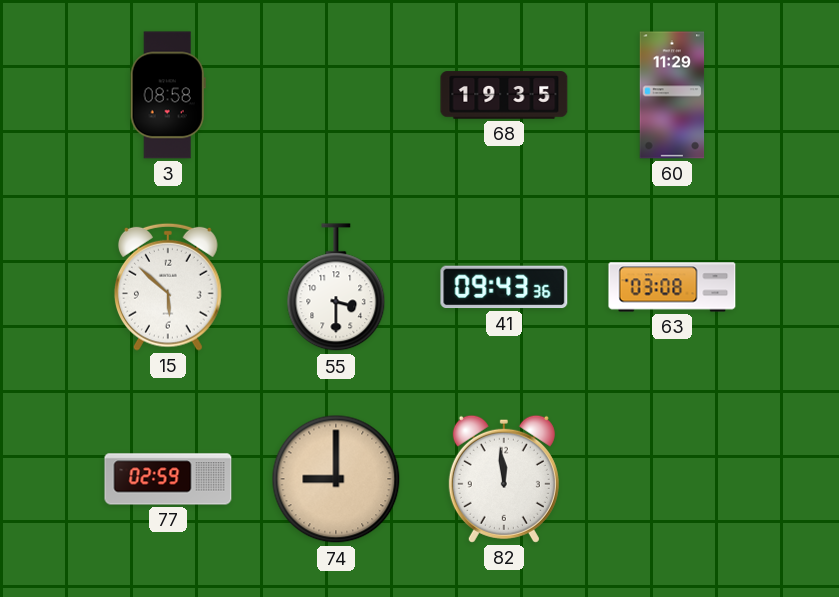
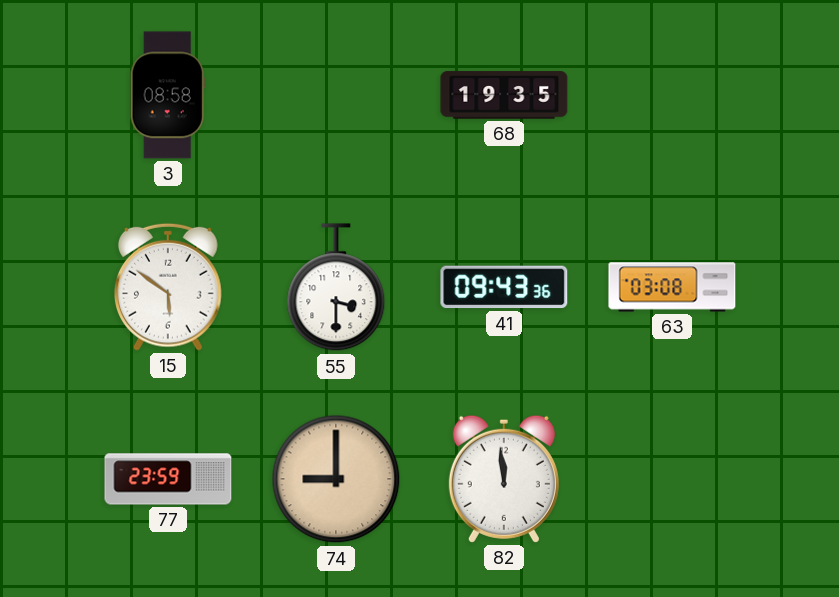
60: 11:29 -> none
15: 5:52 -> 5:51
77: 02:59 -> 23:59
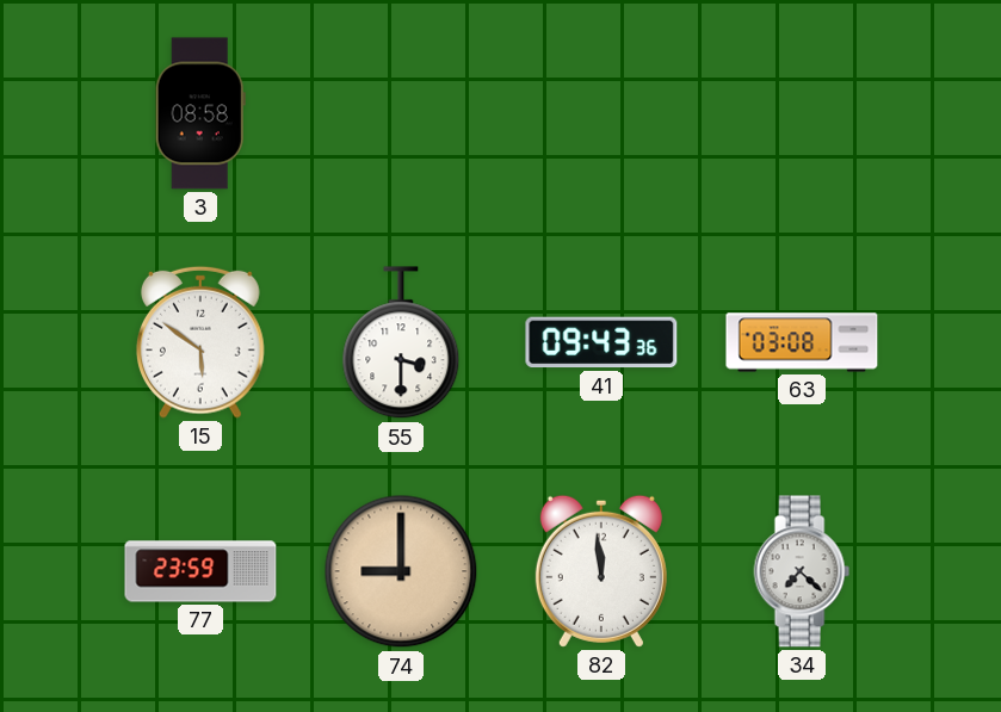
68: 19:35 -> none
34: none -> 7:22
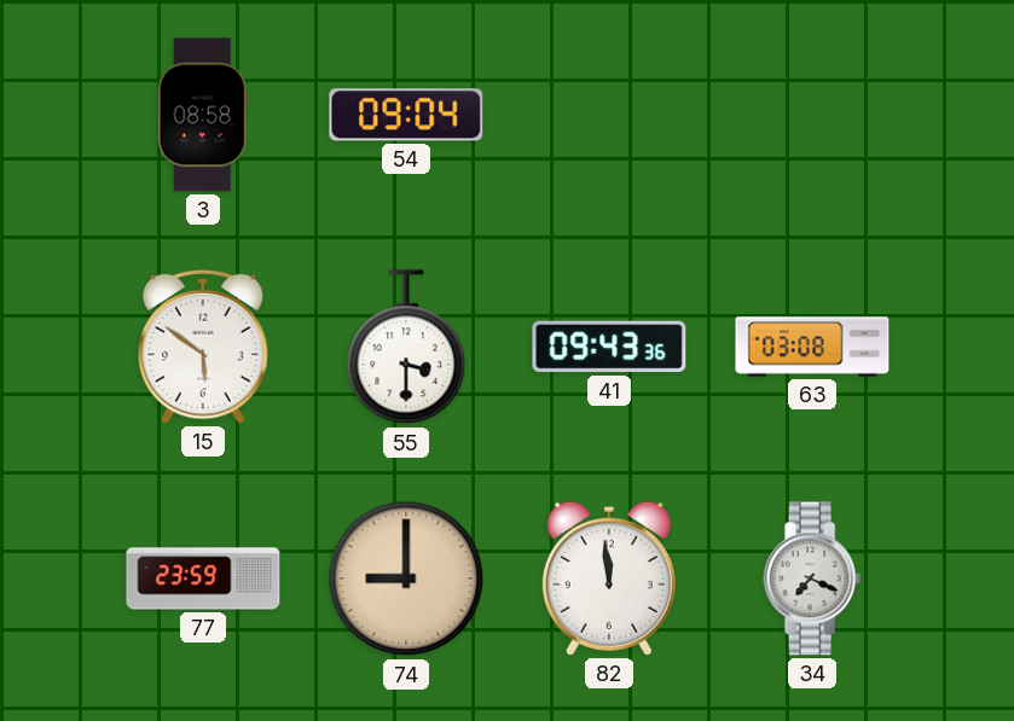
54: none -> 09:04
34: 7:22 -> 7:19
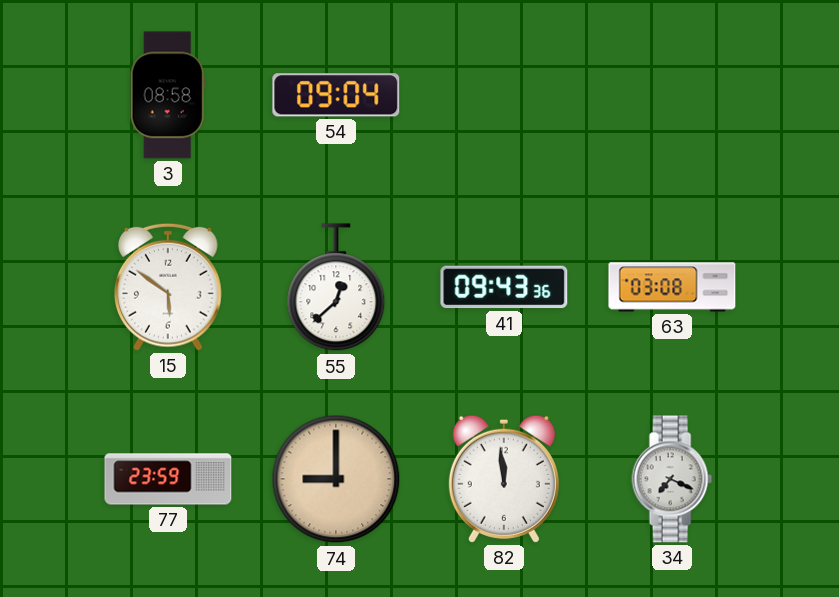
55: 3:30 -> 12:38
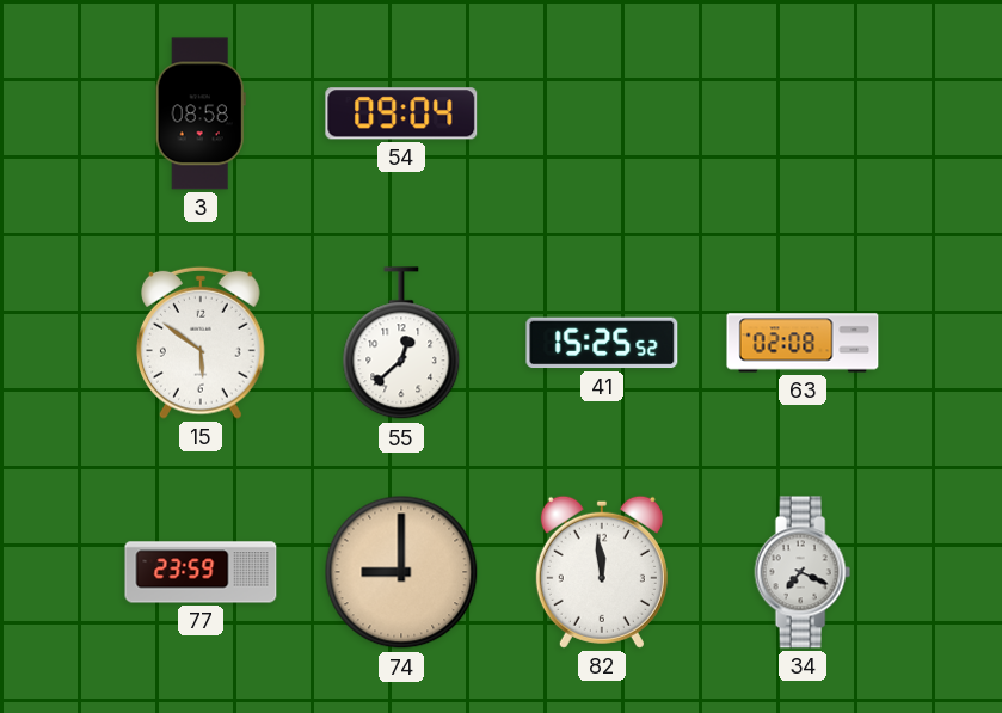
41: 09:43 -> 15:25
63: 03:08 -> 02:08
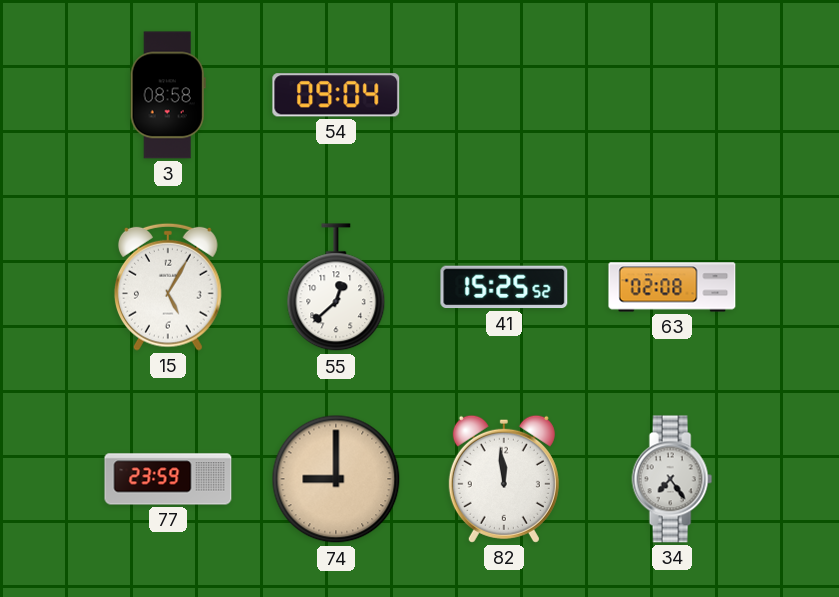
15: 5:51 -> 5:05
34: 7:19 -> 7:24
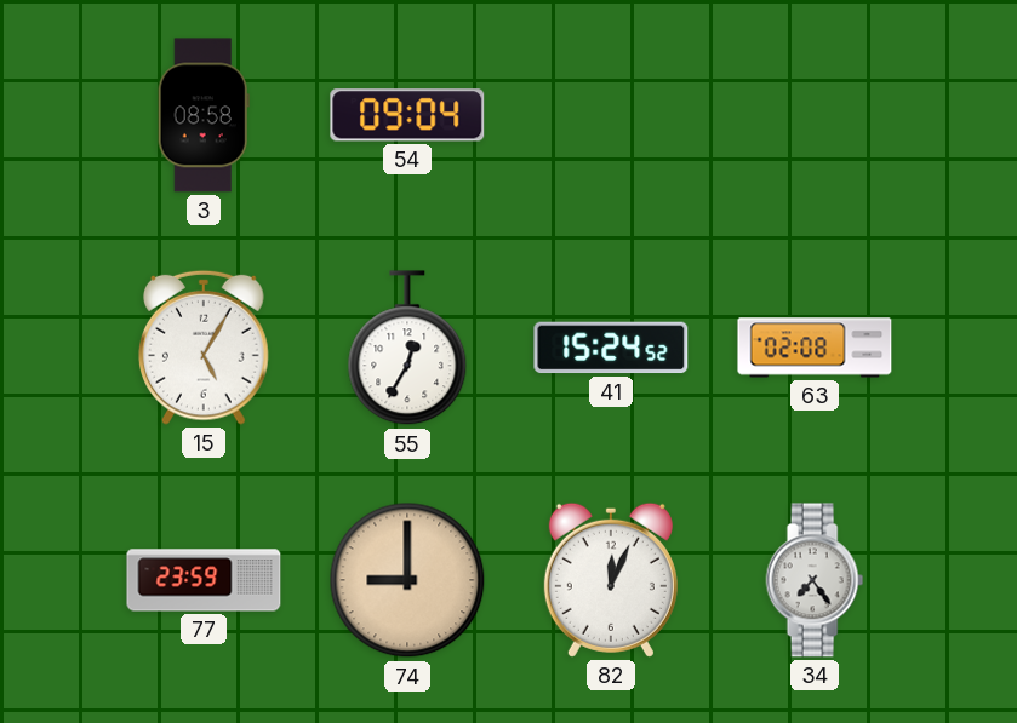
55: 12:38 -> 12:35
41: 15:25 -> 15:24
82: 11:59 -> 12:04
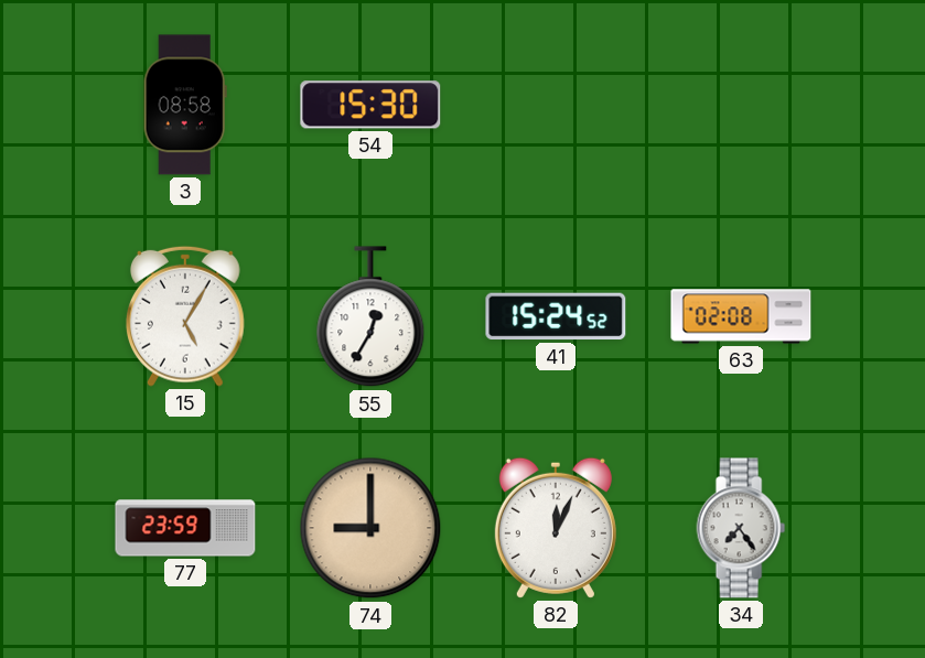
54: 09:04 -> 15:30
